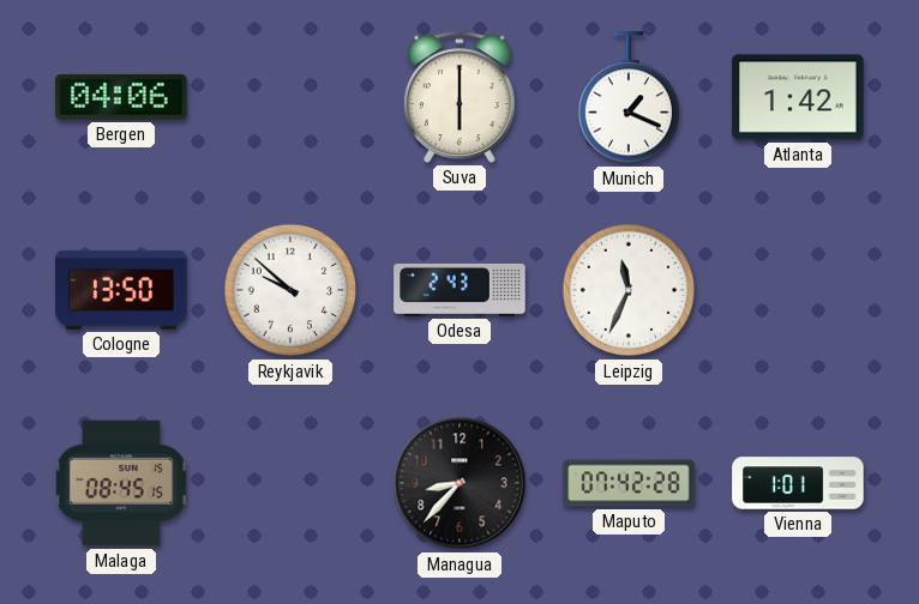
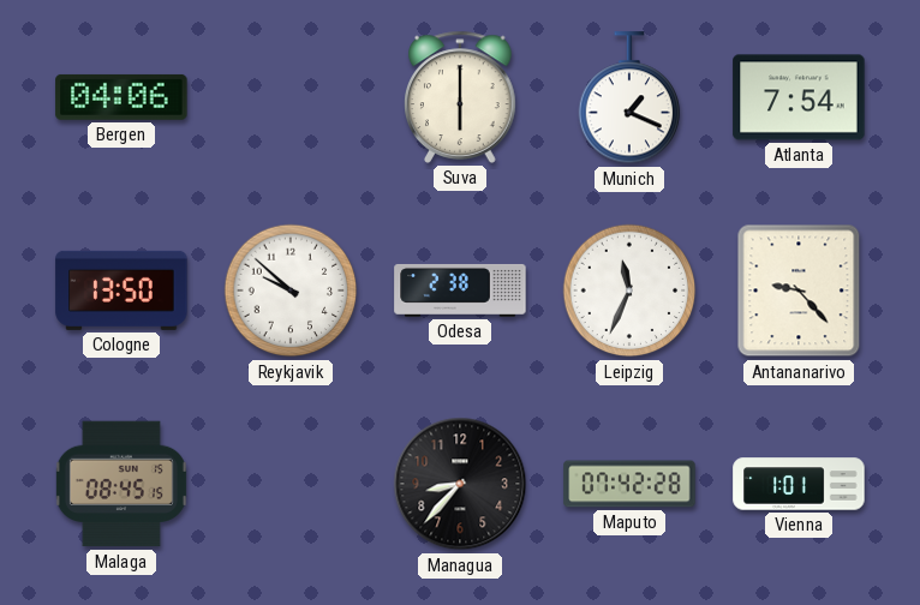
Atlanta: 1:42 -> 7:54
Odesa: 2:43 -> 2:38
Antananarivo: none -> 9:23
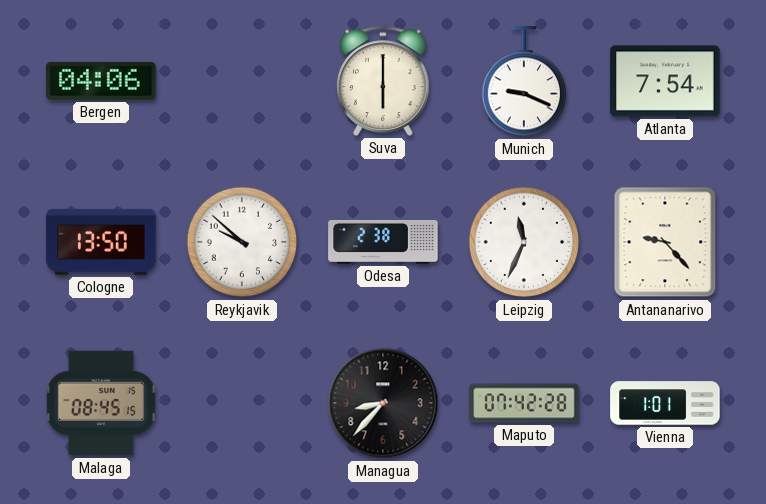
Munich: 1:19 -> 9:19
